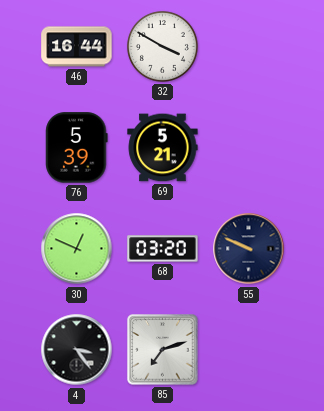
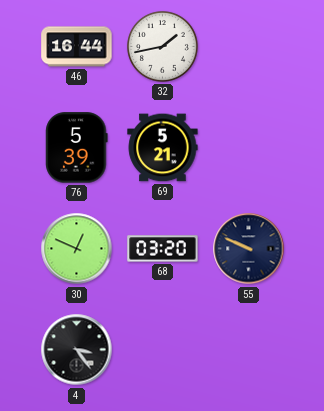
32: 3:50 -> 1:43
85: 7:12 -> none
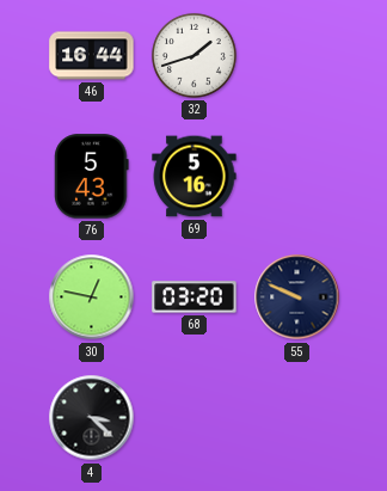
32: 1:43 -> 1:42
76: 5:39 -> 5:43
69: 5:21 -> 5:16
30: 12:49 -> 12:47
4: 3:24 -> 3:22
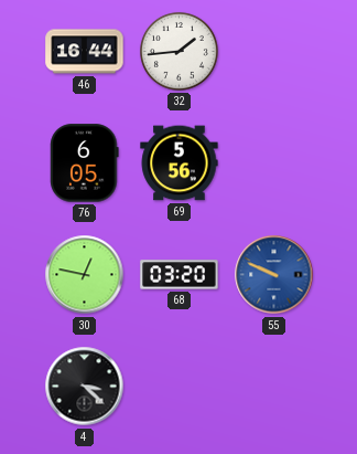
32: 1:42 -> 1:44
76: 5:43 -> 6:05
69: 5:16 -> 5:56
55 dial: navy -> blue
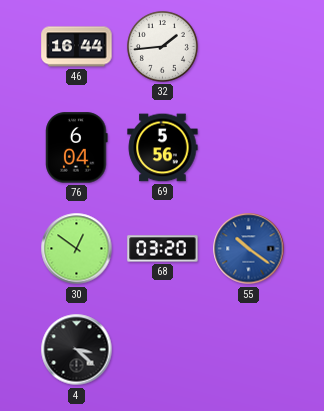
76: 6:05 -> 6:04
30: 12:47 -> 12:51
55: 9:49 -> 10:21
